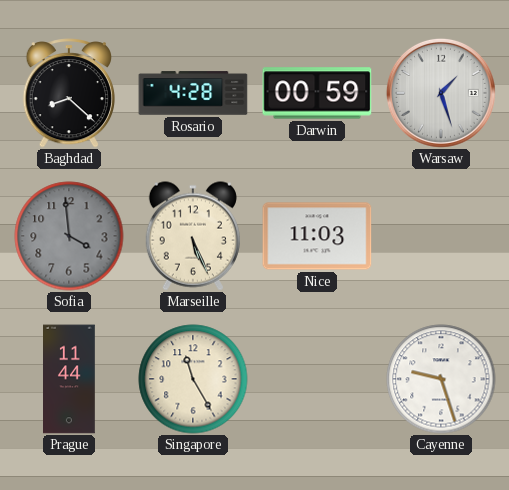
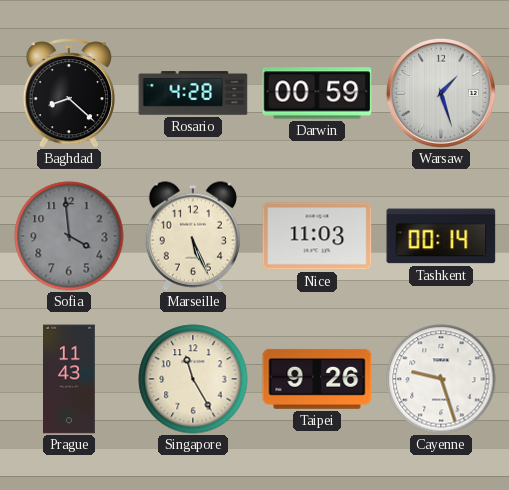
Tashkent: none -> 00:14
Prague: 11:44 -> 11:43
Taipei: none -> 9:26
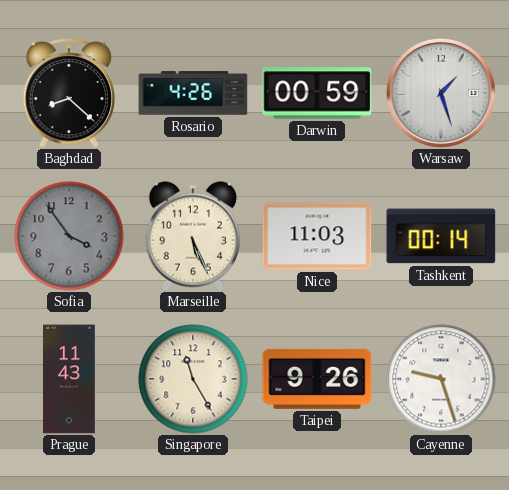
Rosario: 4:28 -> 4:26
Sofia: 3:59 -> 3:54
